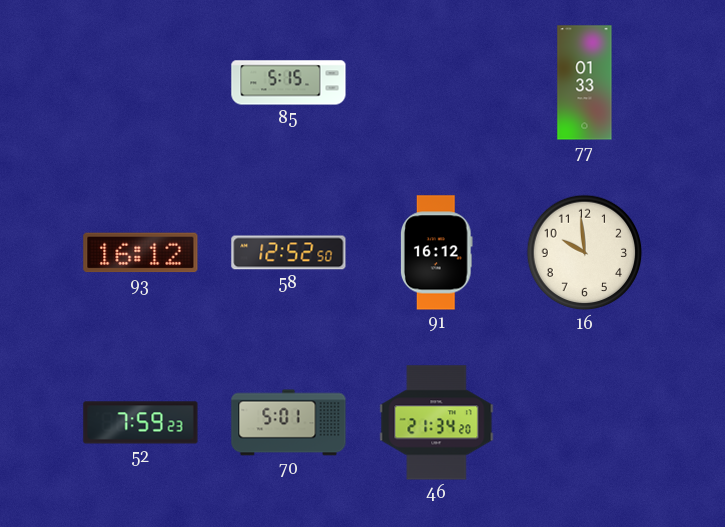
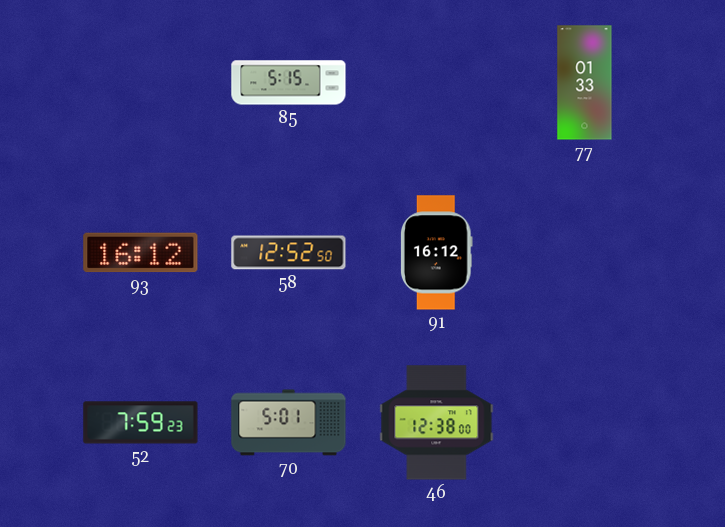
16: 9:59 -> none
46: 21:34 -> 12:38
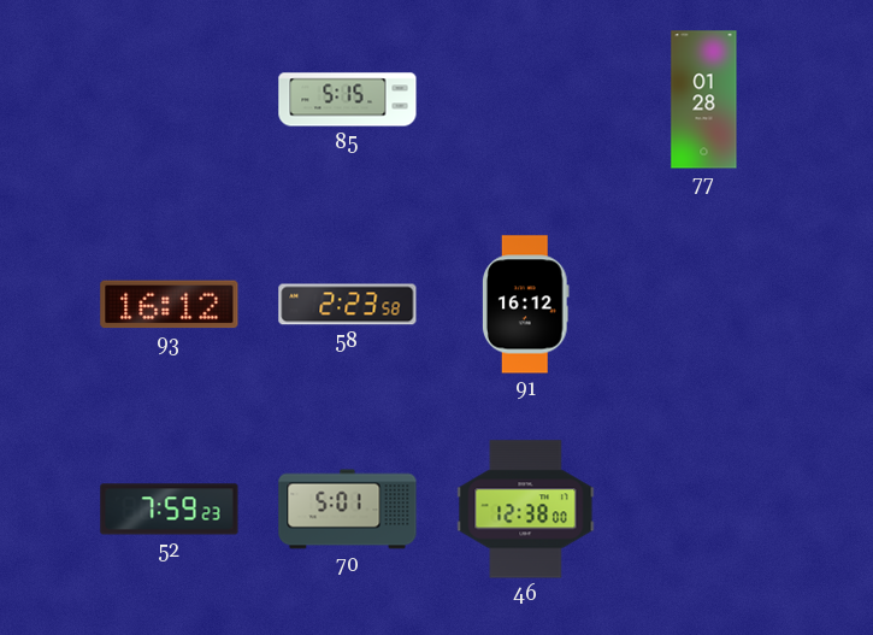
77: 01:33 -> 01:28
58: 12:52 -> 2:23
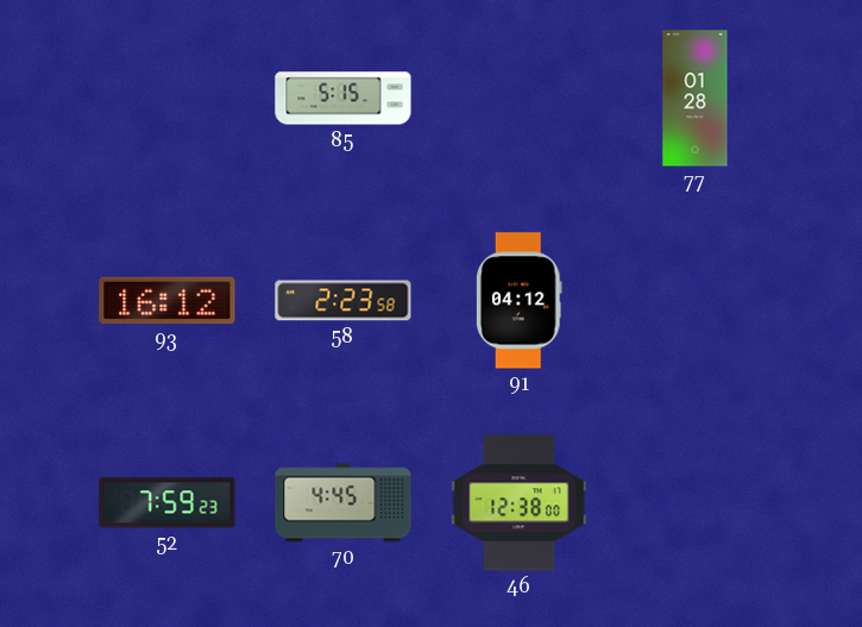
91: 16:12 -> 04:12
70: 5:01 -> 4:45
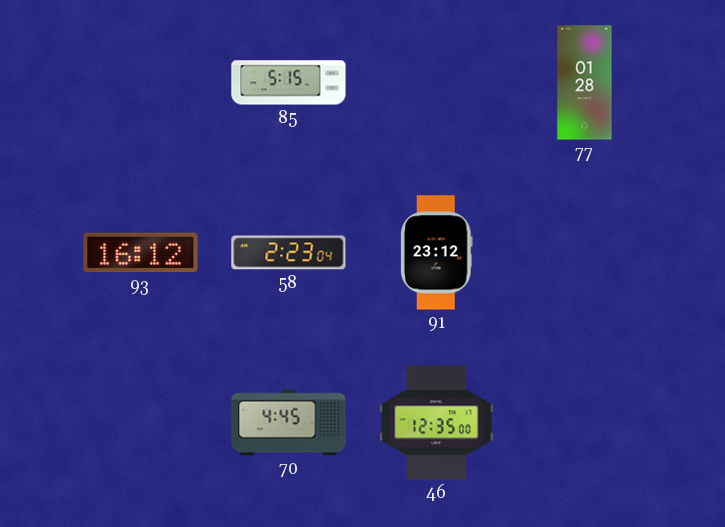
58: 2:23:58 -> 2:23:04
91: 04:12 -> 23:12
52: 7:59 -> none
46: 12:38 -> 12:35
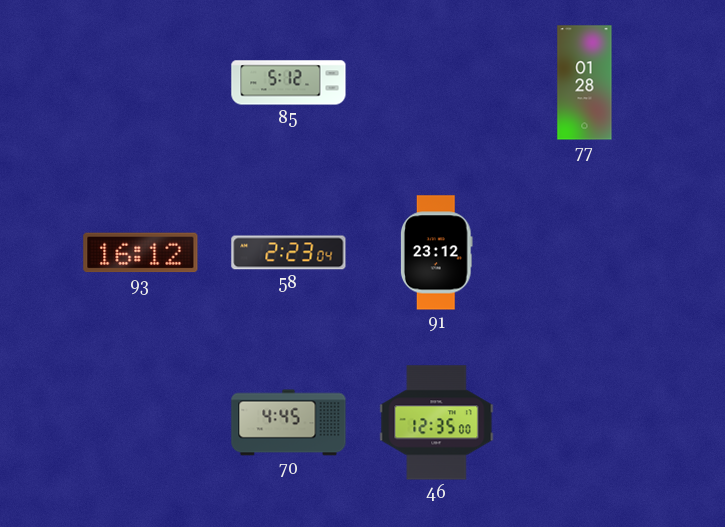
85: 5:15 -> 5:12
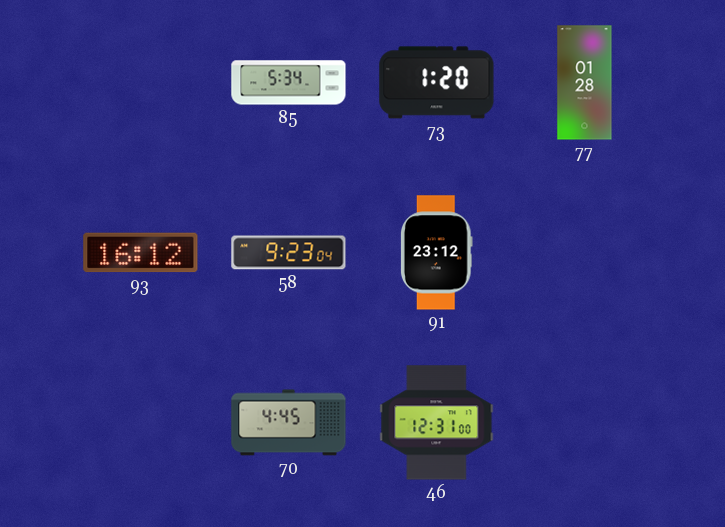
85: 5:12 -> 5:34
73: none -> 1:20
58: 2:23 -> 9:23
46: 12:35 -> 12:31
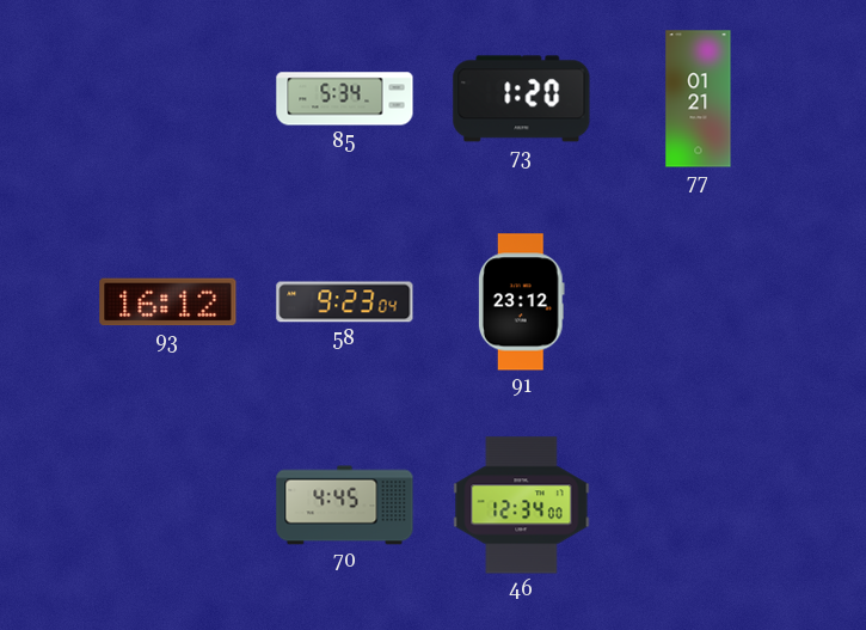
77: 01:28 -> 01:21
46: 12:31 -> 12:34
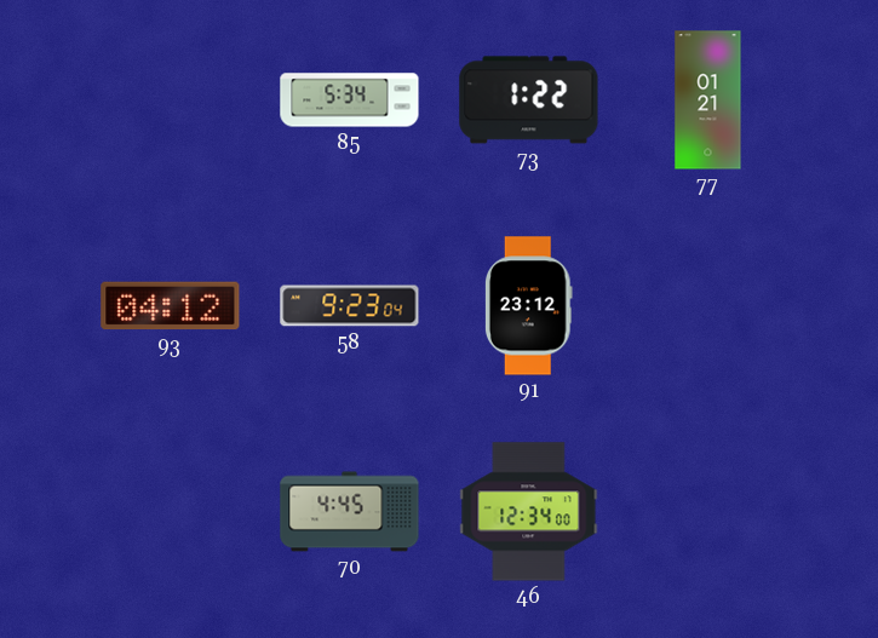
73: 1:20 -> 1:22
93: 16:12 -> 04:12
